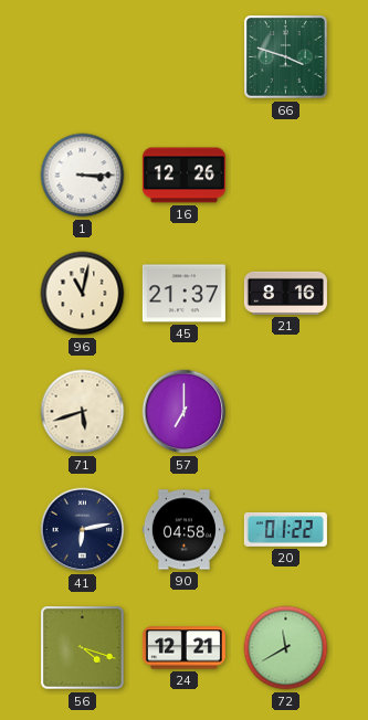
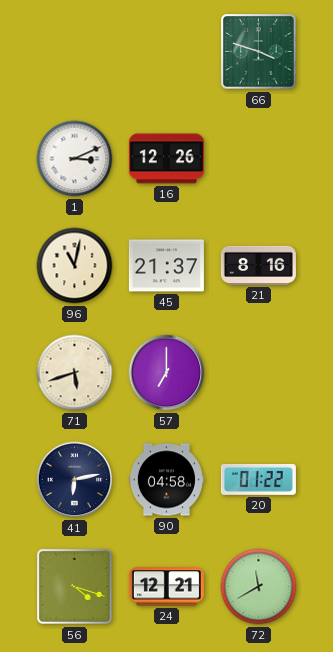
1: 3:15 -> 3:11
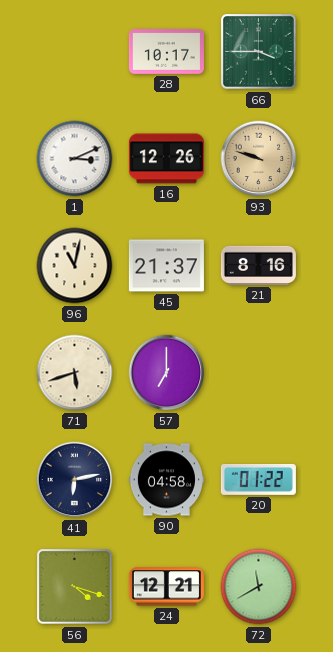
28: none -> 10:17
66: 3:48 -> 3:45
93: none -> 9:48
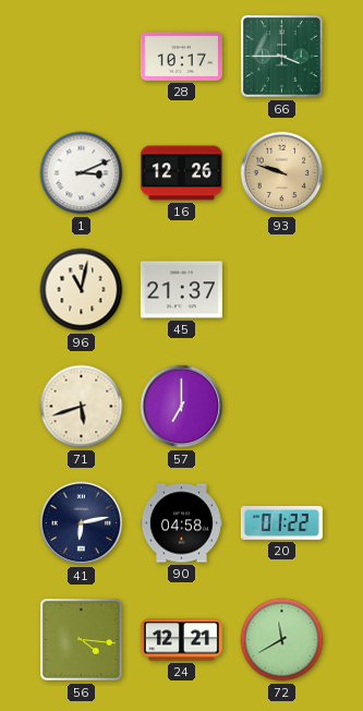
21: 8:16 -> none
56: 4:18 -> 4:16
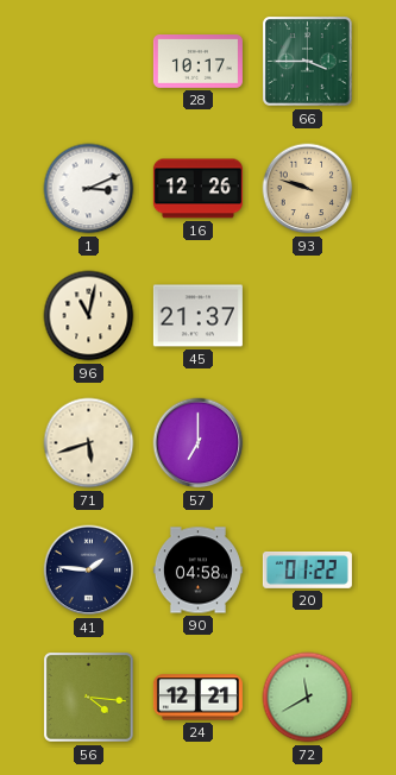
41: 6:13 -> 1:46
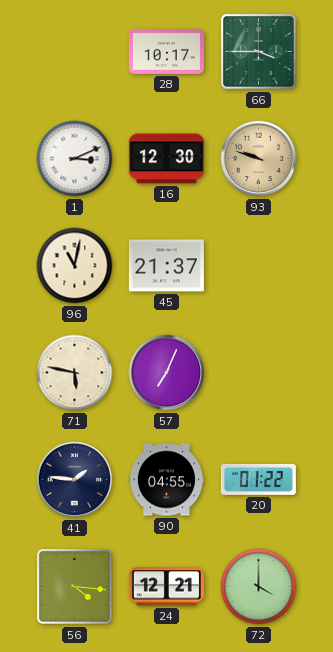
16: 12:26 -> 12:30
71: 5:42 -> 5:47
57: 7:00 -> 7:04
90: 04:58 -> 04:55
72: 11:40 -> 4:00
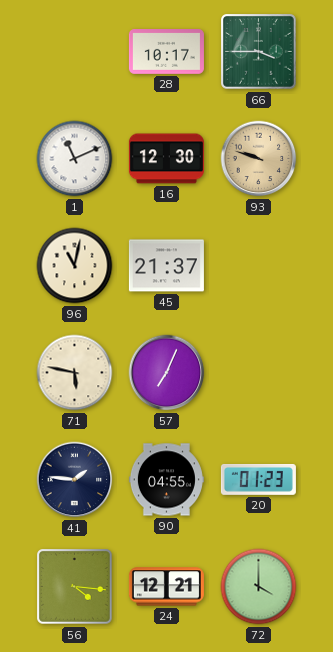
1: 3:11 -> 11:11
20: 01:22 -> 01:23
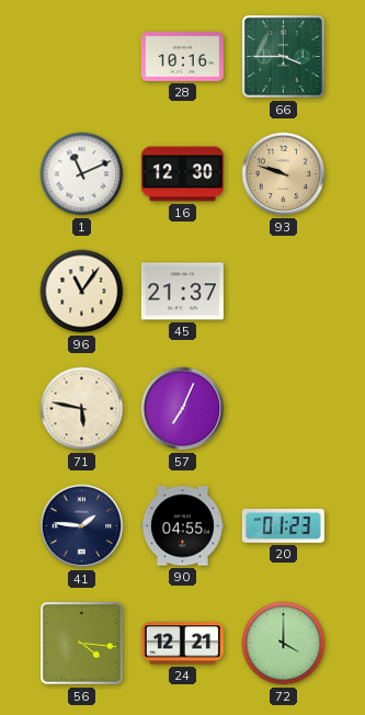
28: 10:17 -> 10:16
96: 11:02 -> 11:06
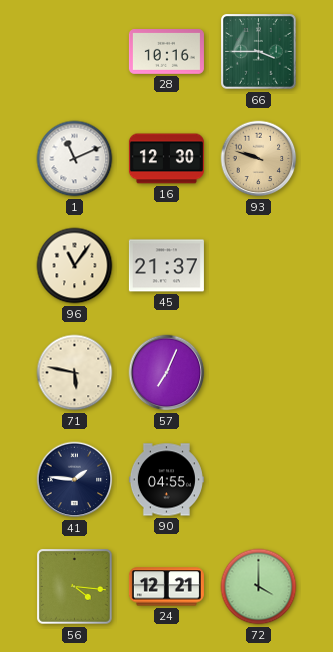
20: 01:23 -> none
